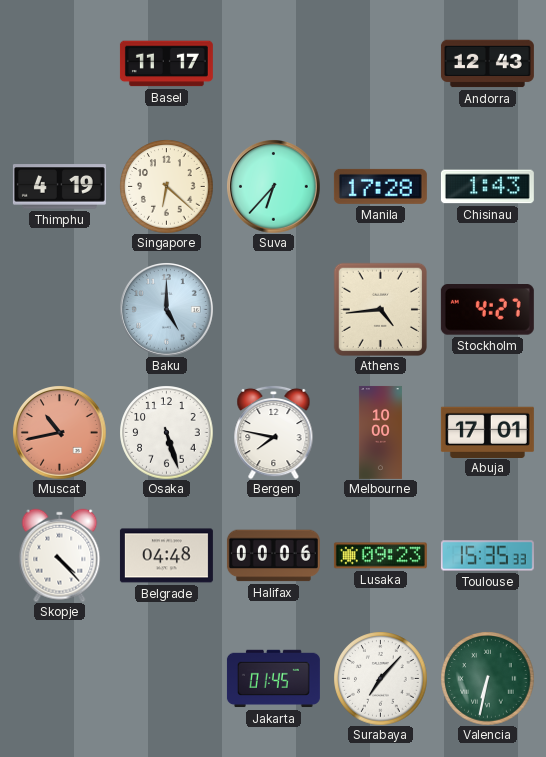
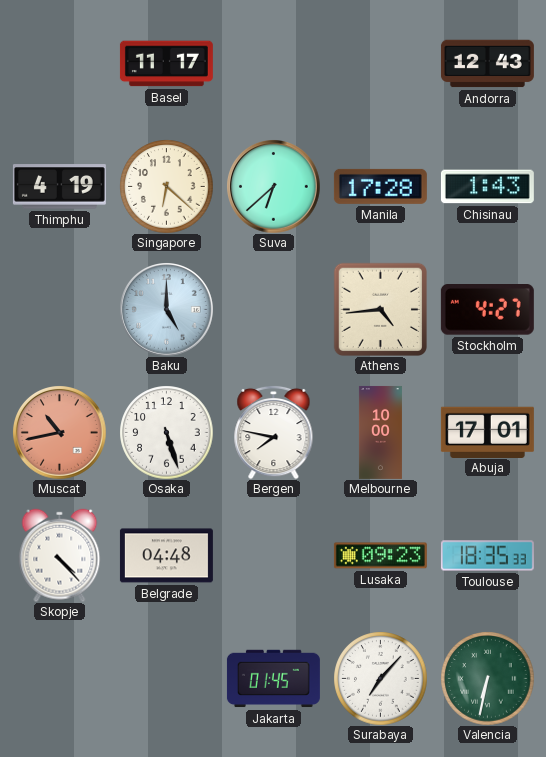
Suva: 6:37 -> 6:38
Halifax: 00:06 -> none
Toulouse: 15:35 -> 18:35
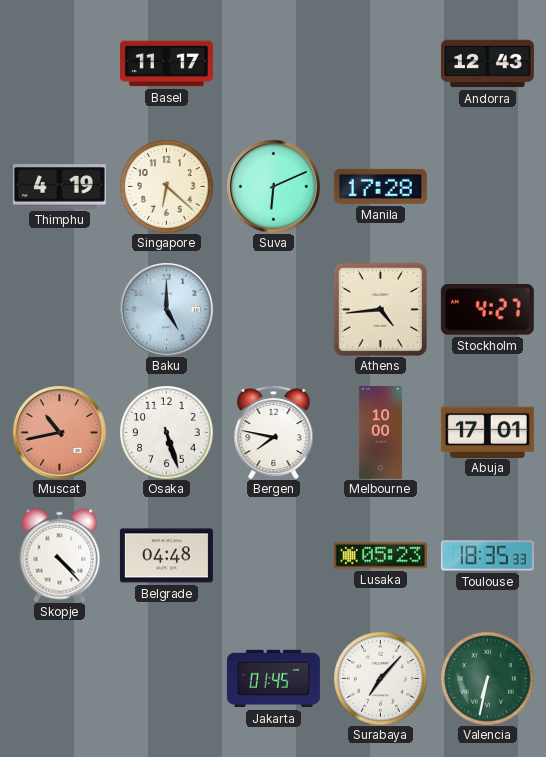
Suva: 6:38 -> 6:11
Chisinau: 1:43 -> none
Lusaka: 09:23 -> 05:23
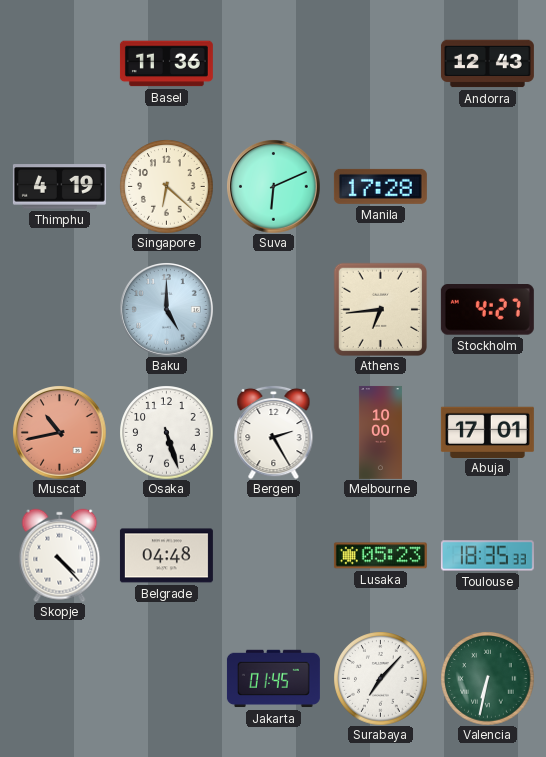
Basel: 11:17 -> 11:36
Athens: 4:44 -> 6:44
Bergen: 7:47 -> 2:25
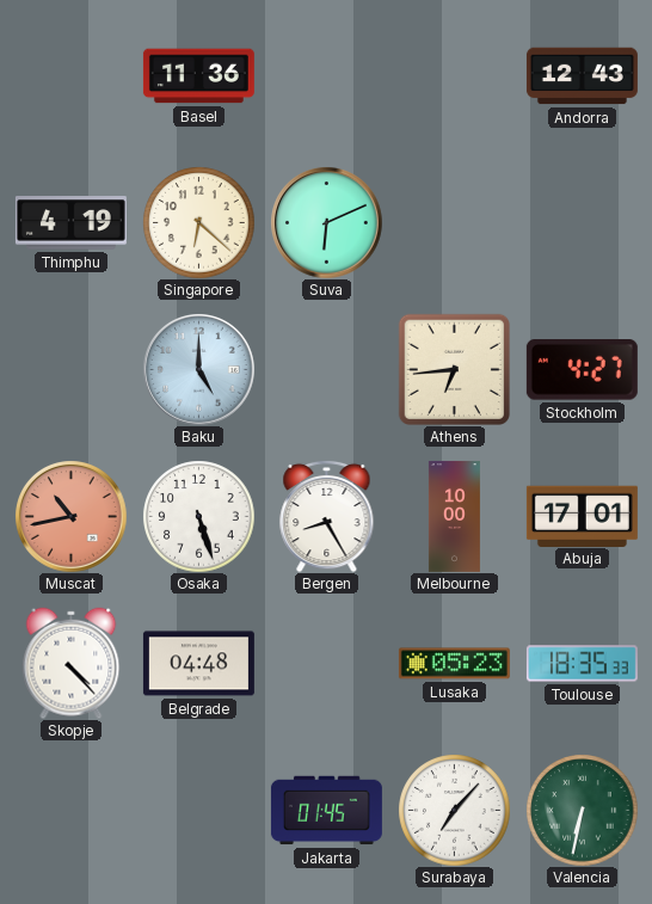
Manila: 17:28 -> none
Bergen: 2:25 -> 8:25
